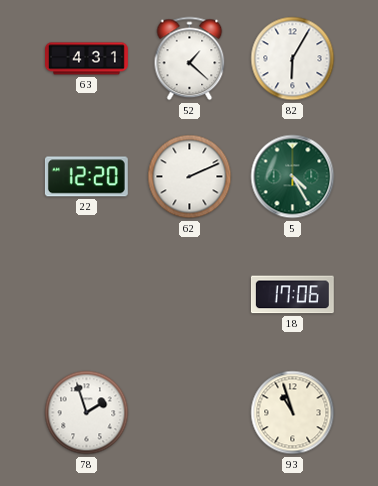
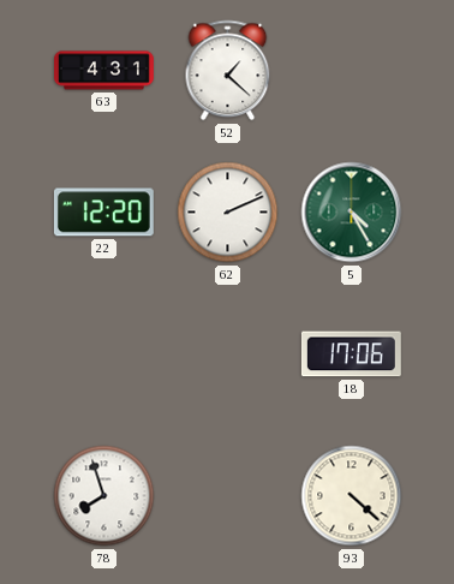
82: 6:05 -> none
78: 1:57 -> 7:57
93: 10:57 -> 4:22
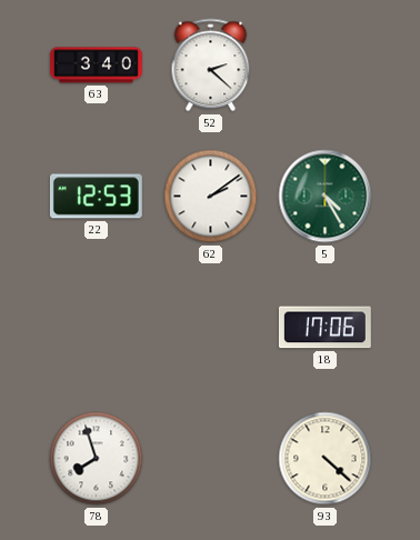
63: 4:31 -> 3:40
52: 1:22 -> 2:22
22: 12:20 -> 12:53
62: 2:11 -> 2:09
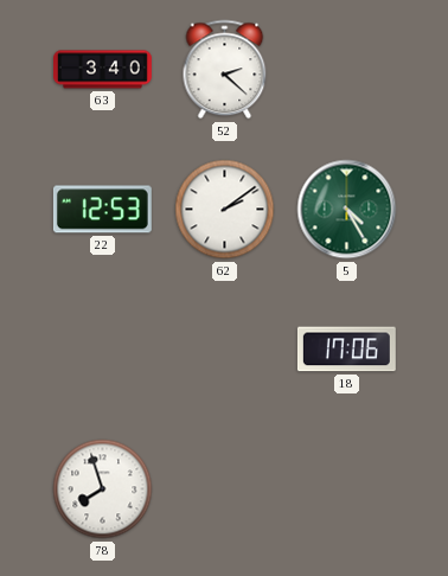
93: 4:22 -> none
